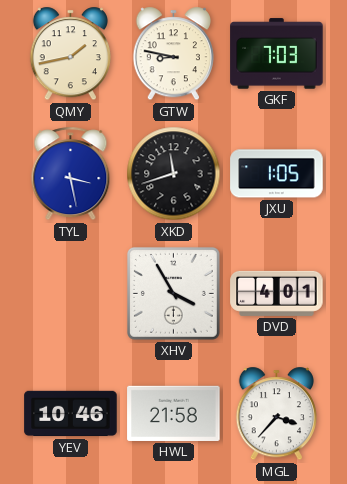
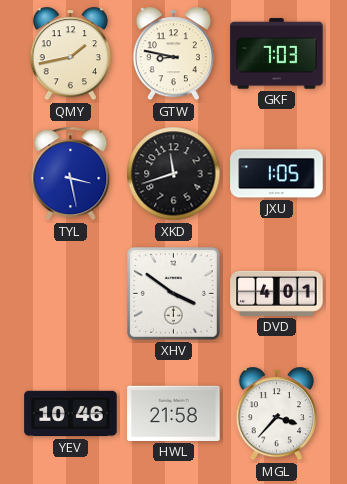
XHV: 3:55 -> 3:51
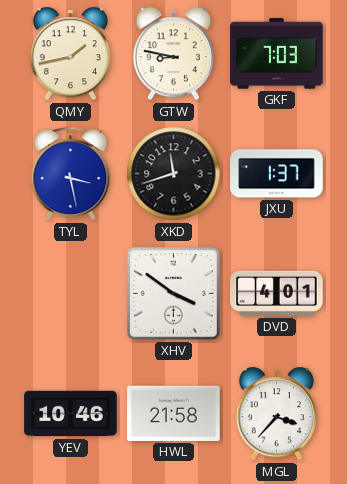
JXU: 1:05 -> 1:37
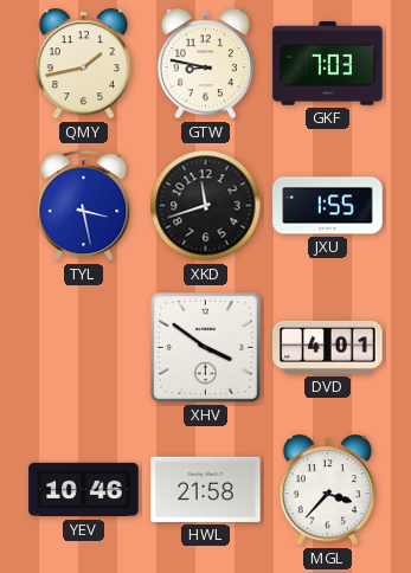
JXU: 1:37 -> 1:55
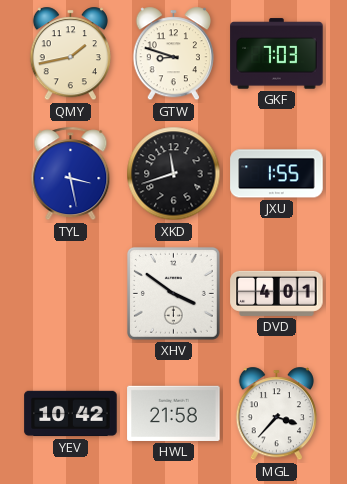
GTW: 8:47 -> 8:48
YEV: 10:46 -> 10:42
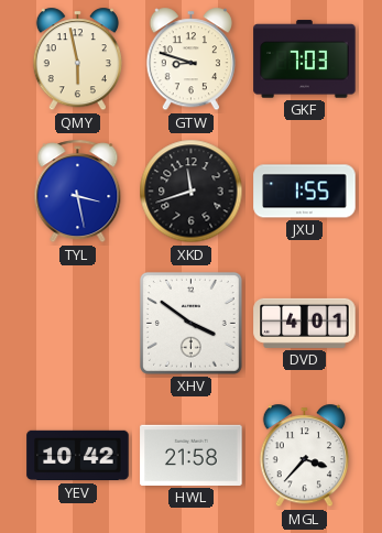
QMY: 1:43 -> 5:58
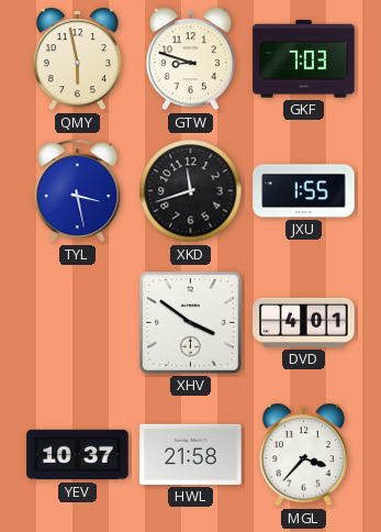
YEV: 10:42 -> 10:37
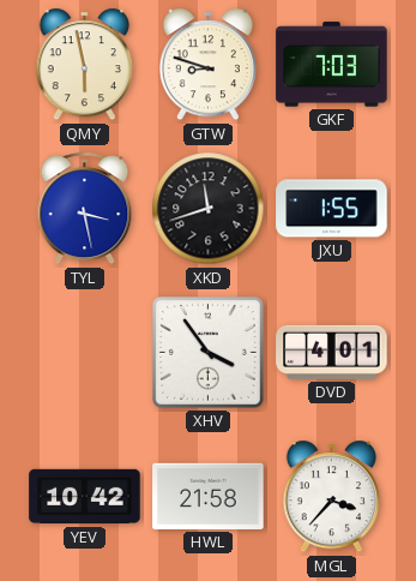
XHV: 3:51 -> 3:54
YEV: 10:37 -> 10:42
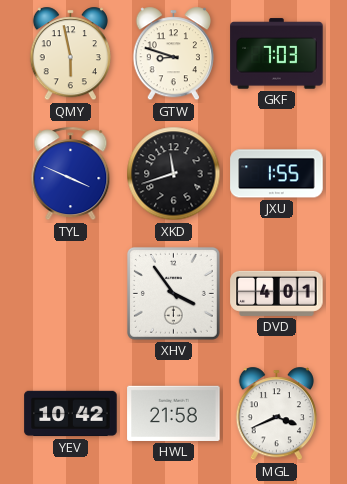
TYL: 3:28 -> 3:49
MGL: 3:37 -> 3:41
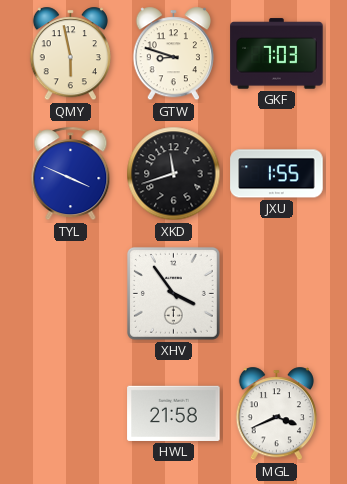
DVD: 4:01 -> none
YEV: 10:42 -> none
